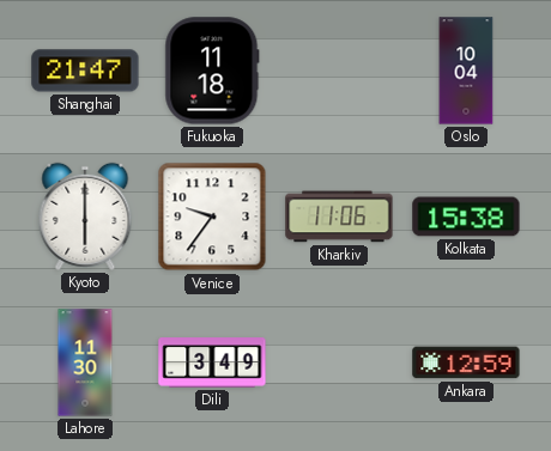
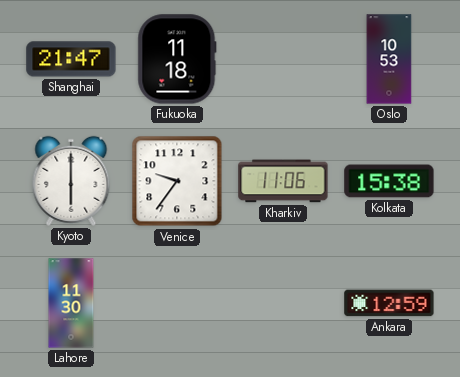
Oslo: 10:04 -> 10:53
Dili: 3:49 -> none
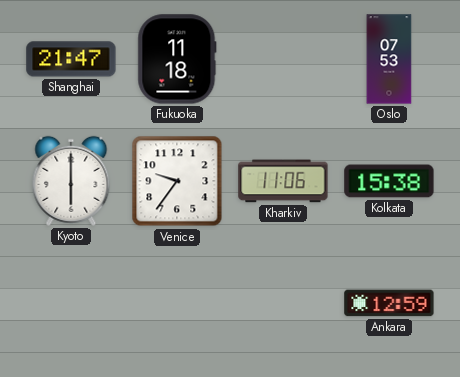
Oslo: 10:53 -> 07:53
Lahore: 11:30 -> none
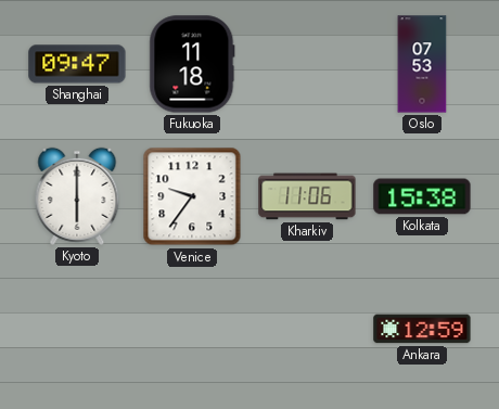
Shanghai: 21:47 -> 09:47
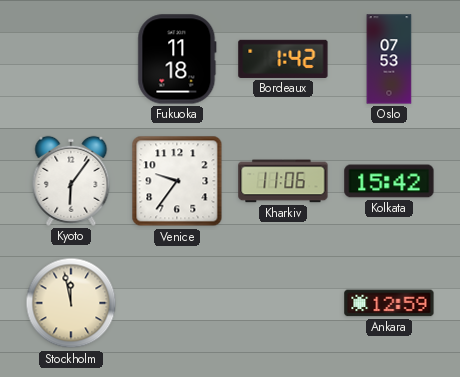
Shanghai: 09:47 -> none
Bordeaux: none -> 1:42
Kyoto: 6:00 -> 6:06
Kolkata: 15:38 -> 15:42
Stockholm: none -> 11:58
